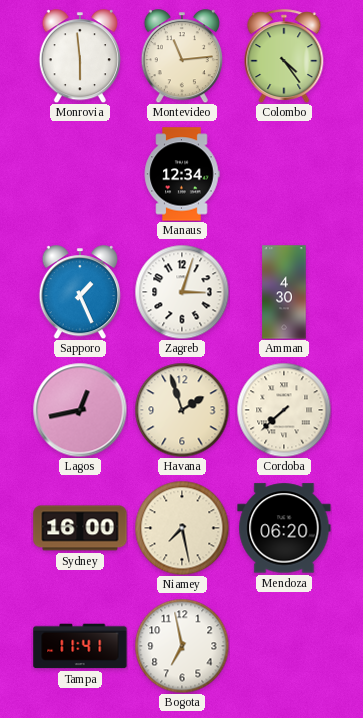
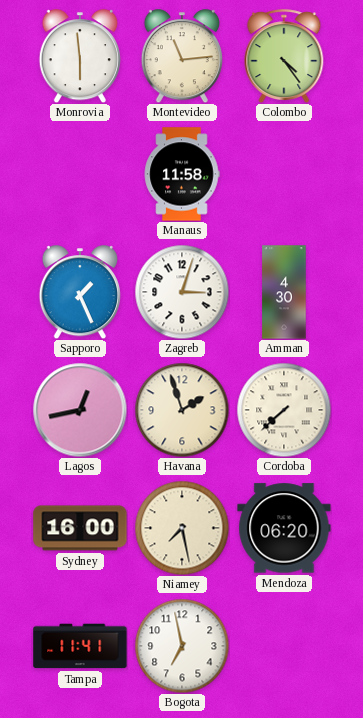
Manaus: 12:34 -> 11:58
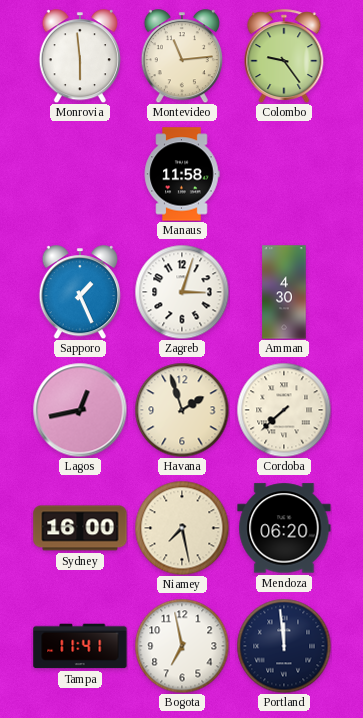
Colombo: 4:24 -> 9:24
Portland: none -> 11:59
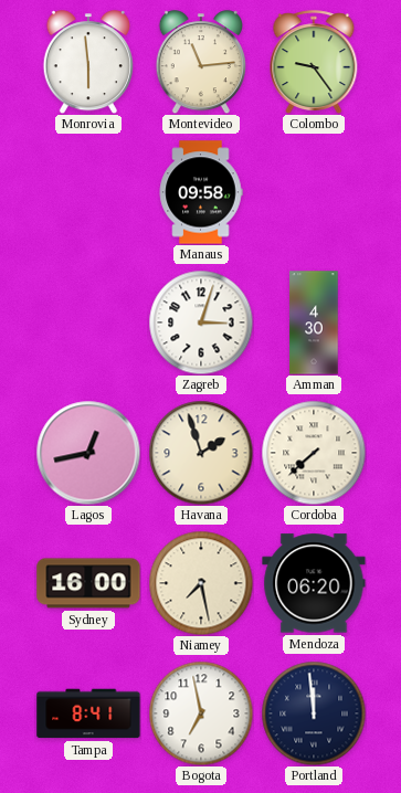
Manaus: 11:58 -> 09:58
Sapporo: 1:26 -> none
Tampa: 11:41 -> 8:41
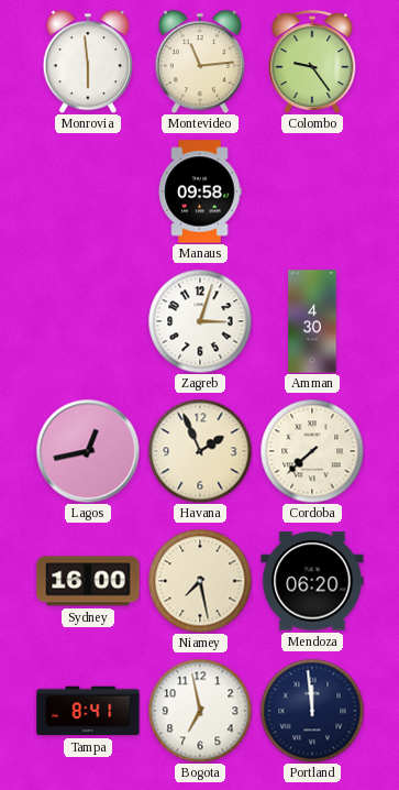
Havana: 1:57 -> 1:56
